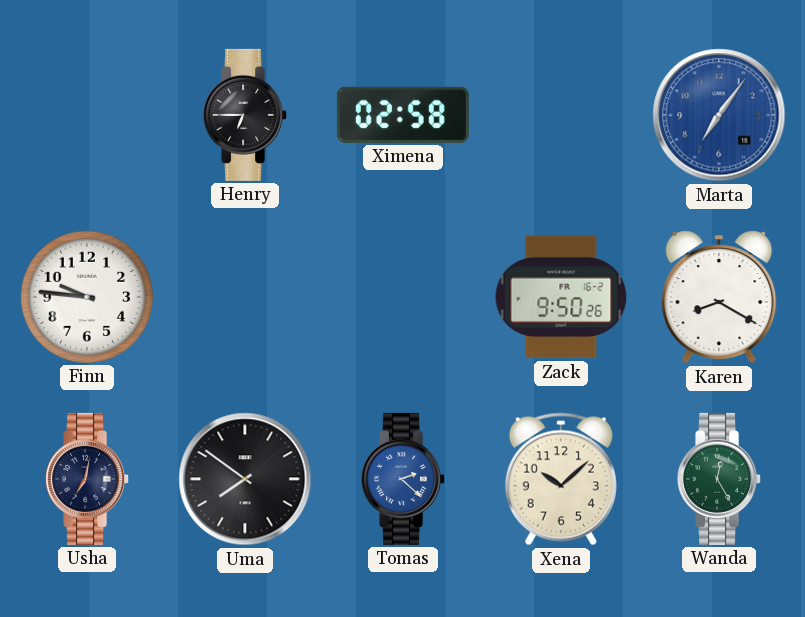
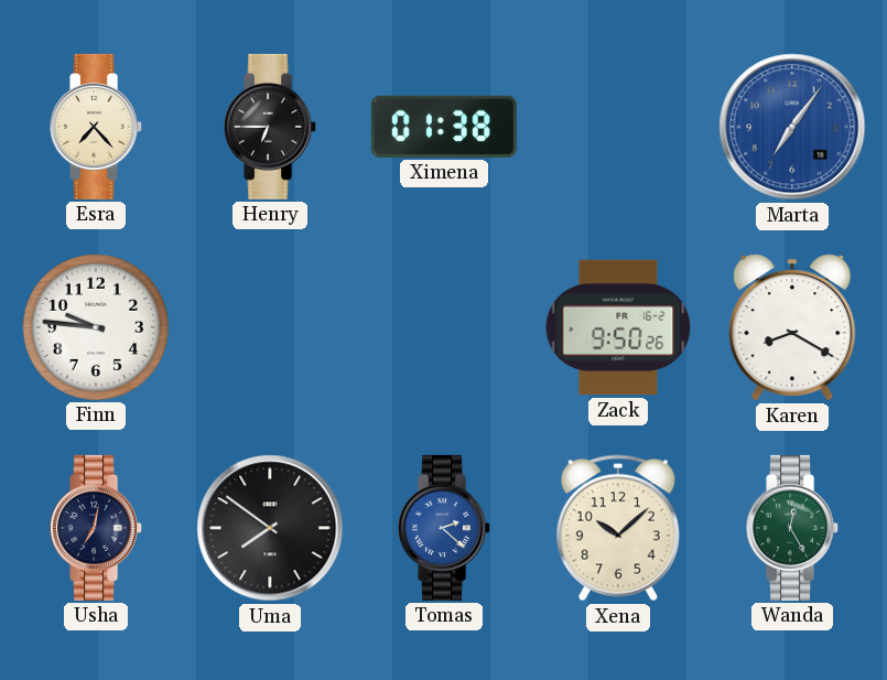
Esra: none -> 7:23
Ximena: 02:58 -> 01:38
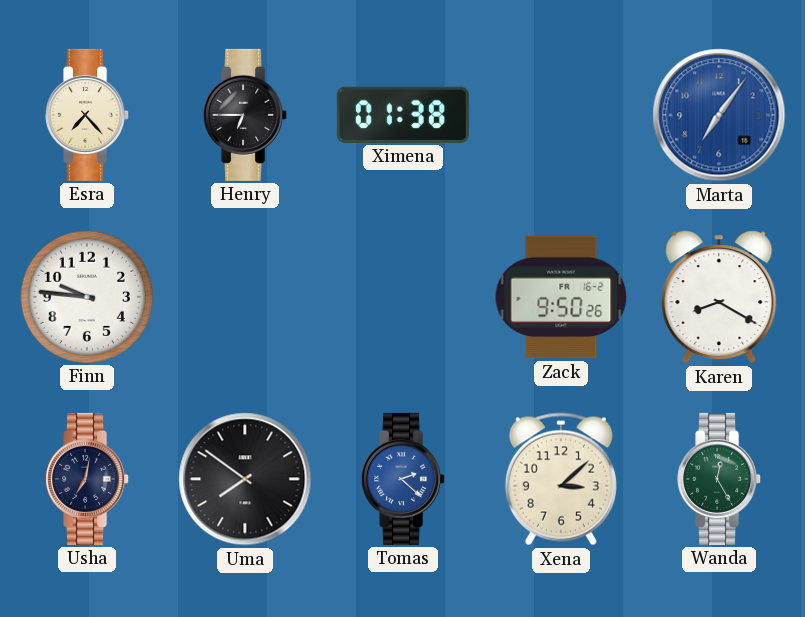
Xena: 10:08 -> 3:08
